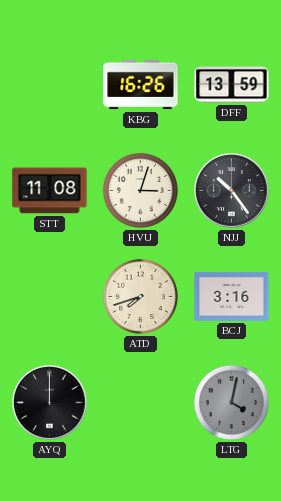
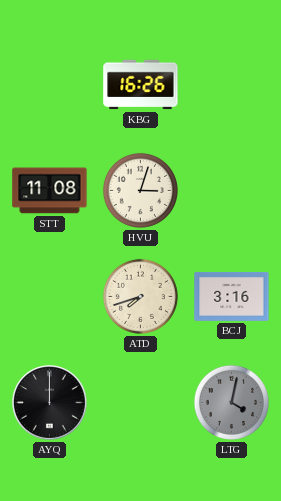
DFF: 13:59 -> none
NJJ: 10:24 -> none
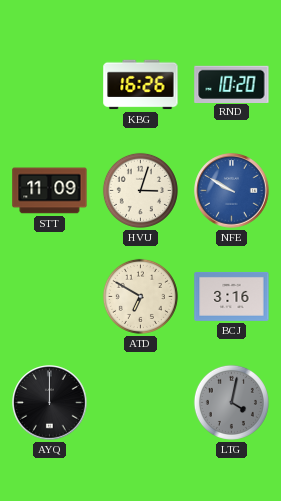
RND: none -> 10:20
STT: 11:08 -> 11:09
NFE: none -> 9:50
ATD: 7:42 -> 6:50
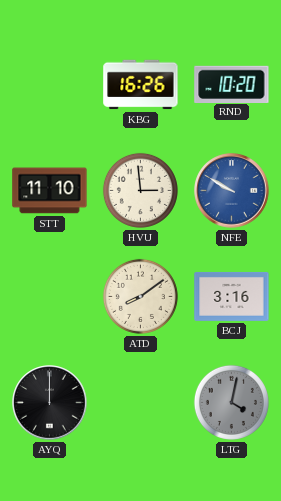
STT: 11:09 -> 11:10
HVU: 3:03 -> 2:59
ATD: 6:50 -> 8:09
